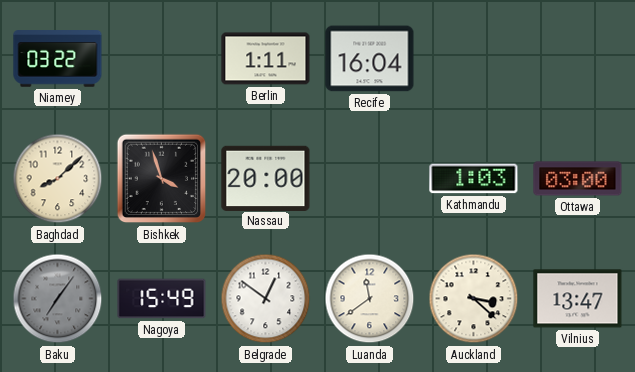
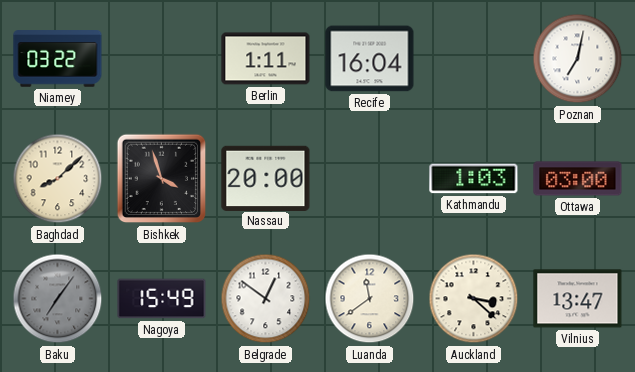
Poznan: none -> 7:02
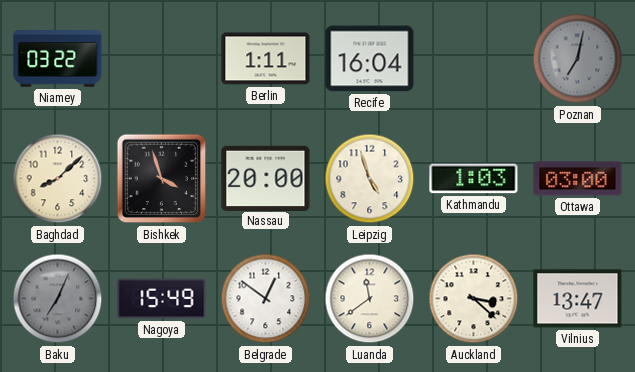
Poznan dial: white -> grey
Leipzig: none -> 4:57
Baku: 7:06 -> 7:04
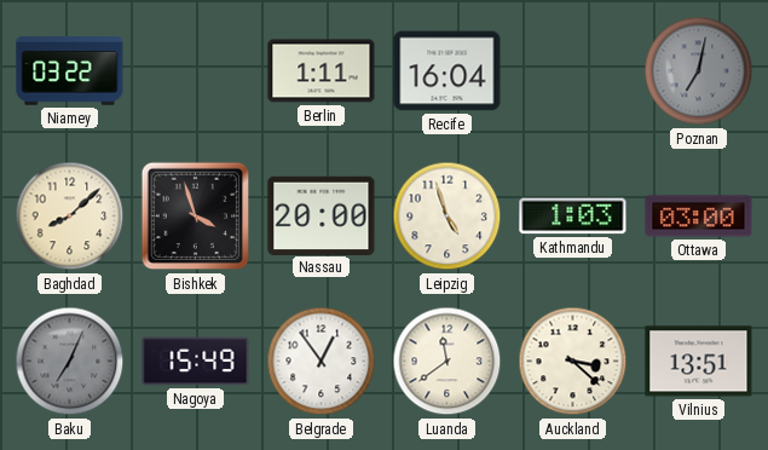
Belgrade: 12:51 -> 12:54
Vilnius: 13:47 -> 13:51
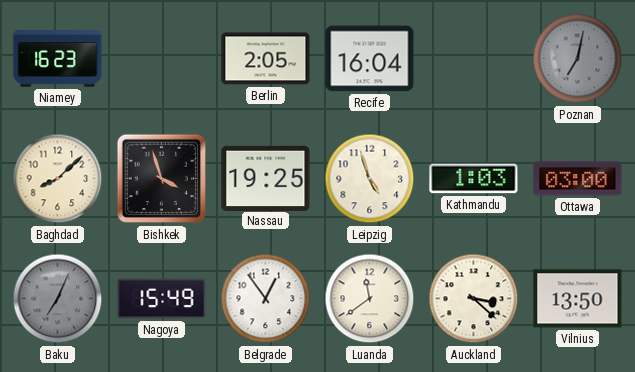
Niamey: 03:22 -> 16:23
Berlin: 1:11 -> 2:05
Nassau: 20:00 -> 19:25
Vilnius: 13:51 -> 13:50
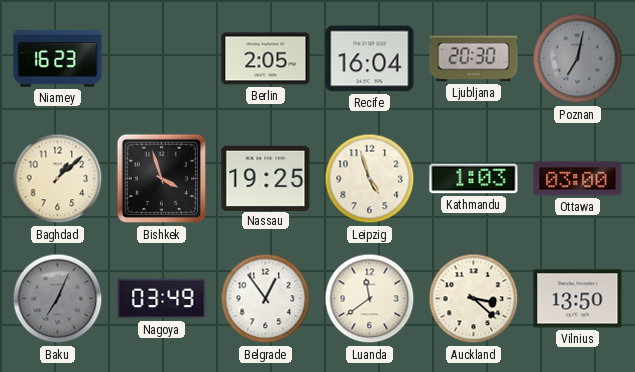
Ljubljana: none -> 20:30
Baghdad: 8:08 -> 1:08
Nagoya: 15:49 -> 03:49
